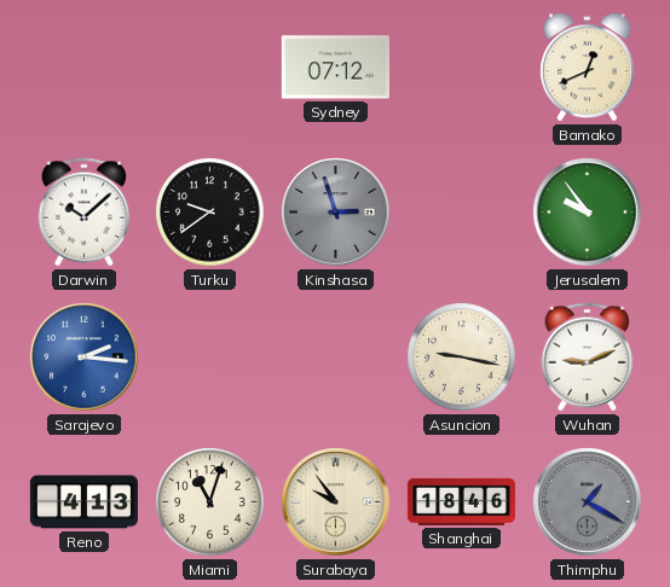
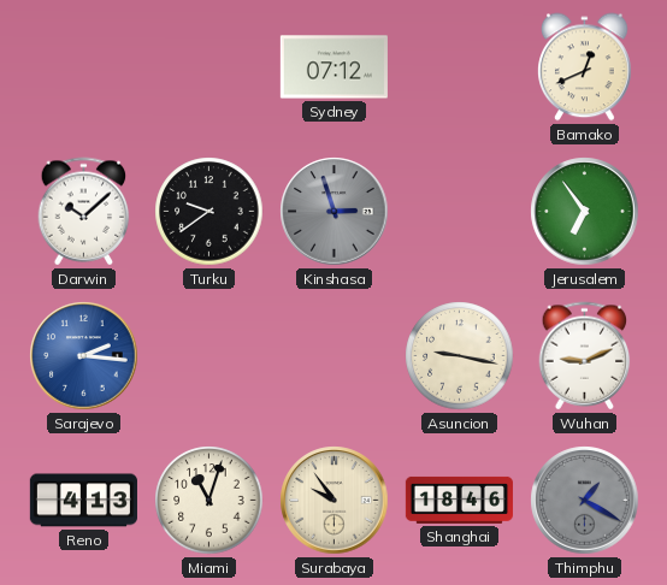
Jerusalem: 9:54 -> 6:54
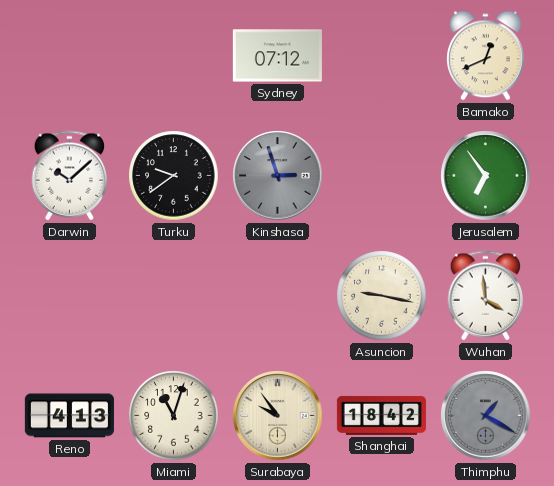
Sarajevo: 2:16 -> none
Wuhan: 9:11 -> 3:59
Shanghai: 18:46 -> 18:42
